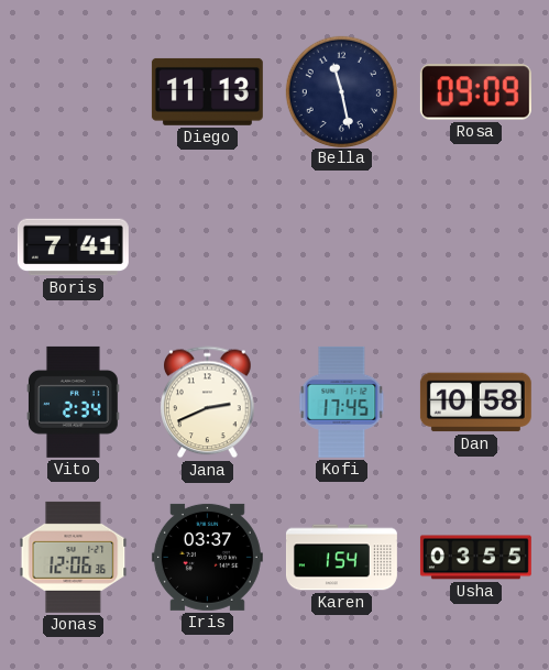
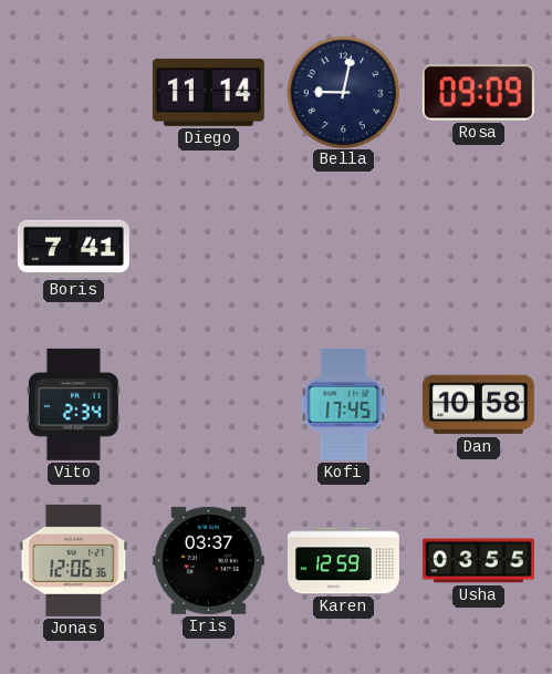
Diego: 11:13 -> 11:14
Bella: 11:28 -> 9:02
Jana: 2:41 -> none
Karen: 1:54 -> 12:59
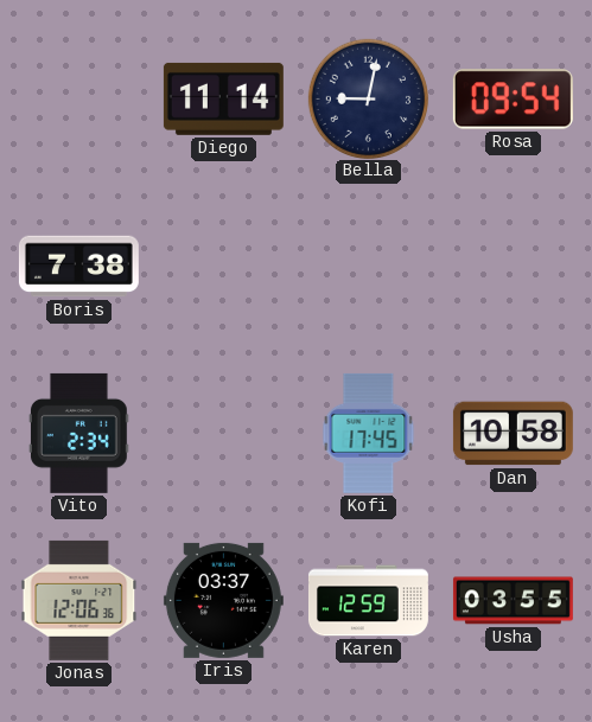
Rosa: 09:09 -> 09:54
Boris: 7:41 -> 7:38
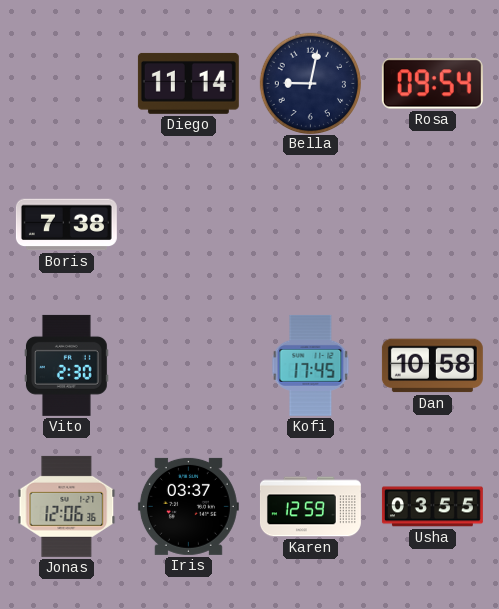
Vito: 2:34 -> 2:30
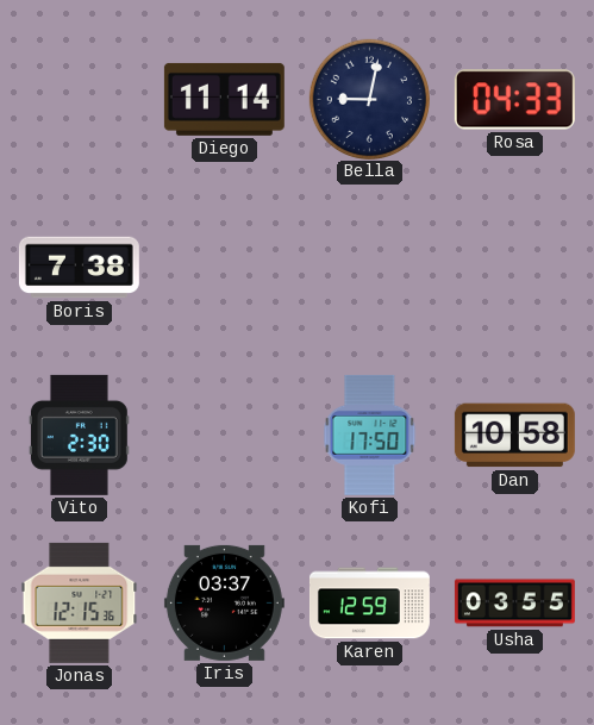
Rosa: 09:54 -> 04:33
Kofi: 17:45 -> 17:50
Jonas: 12:06 -> 12:15
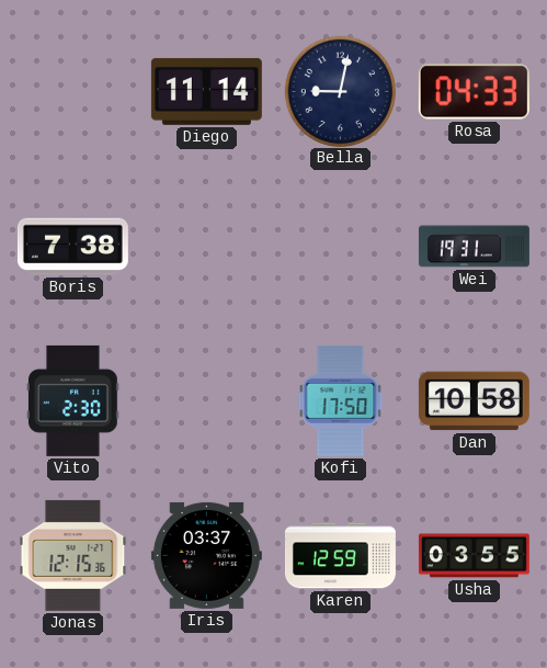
Wei: none -> 19:31
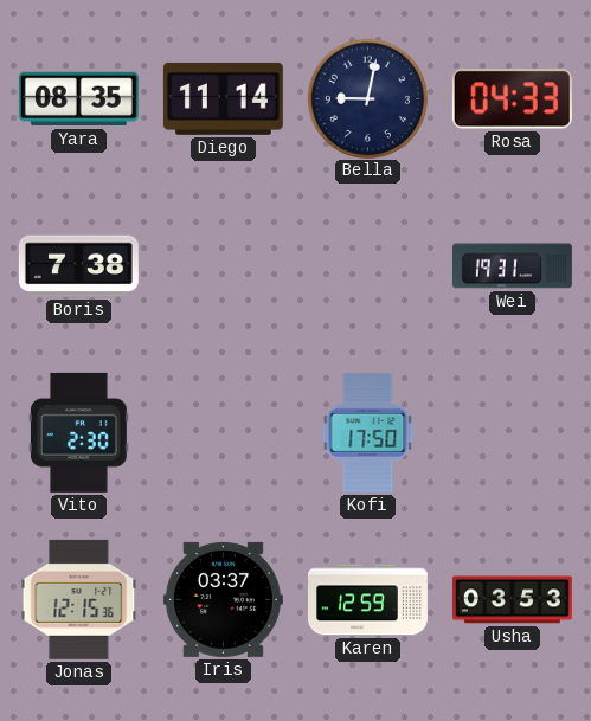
Yara: none -> 08:35
Dan: 10:58 -> none
Usha: 03:55 -> 03:53
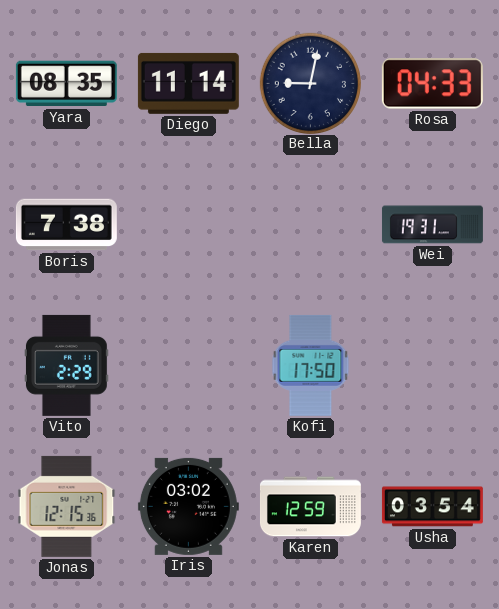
Vito: 2:30 -> 2:29
Iris: 03:37 -> 03:02
Usha: 03:53 -> 03:54
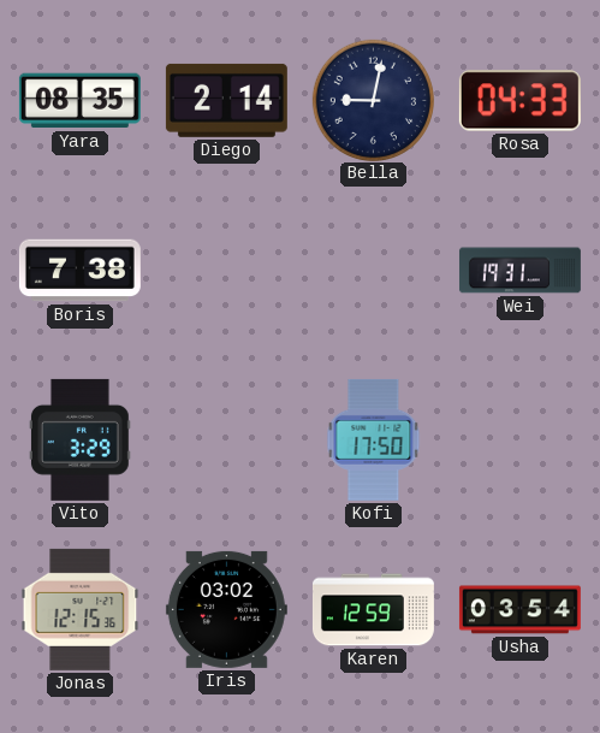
Diego: 11:14 -> 2:14
Vito: 2:29 -> 3:29
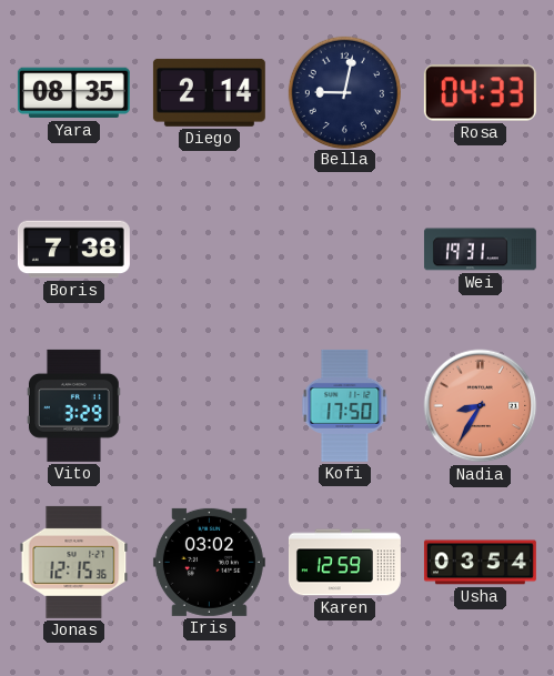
Nadia: none -> 8:35
